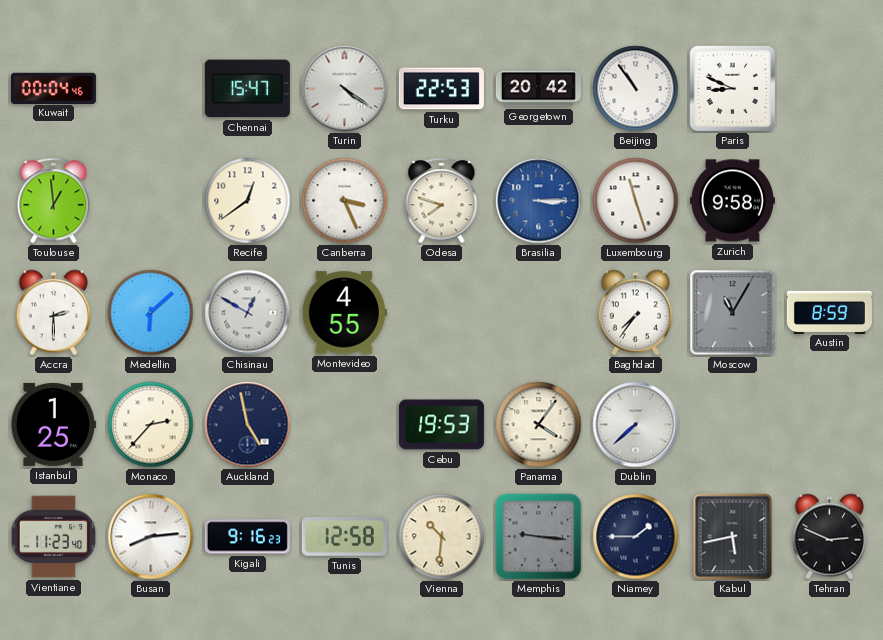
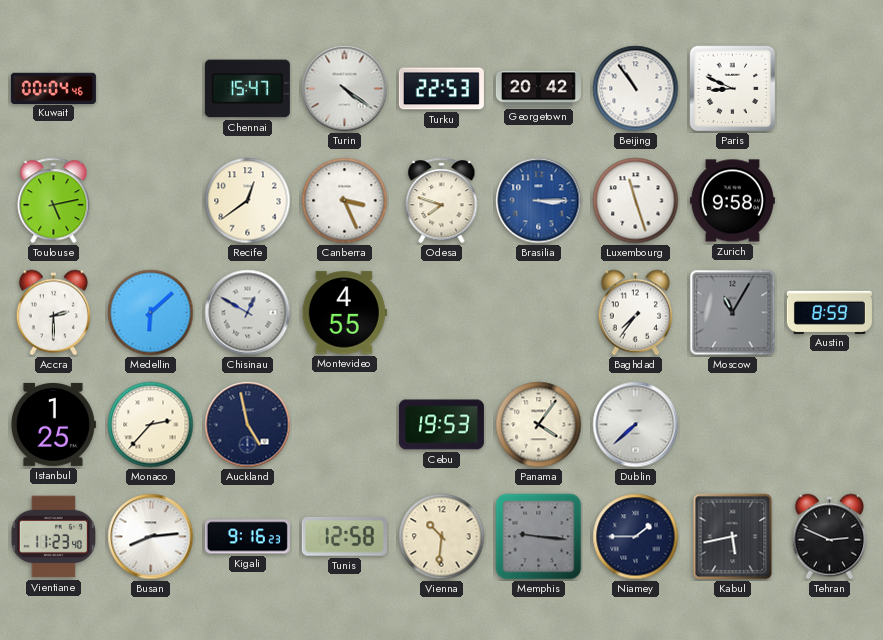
Toulouse: 12:59 -> 5:13
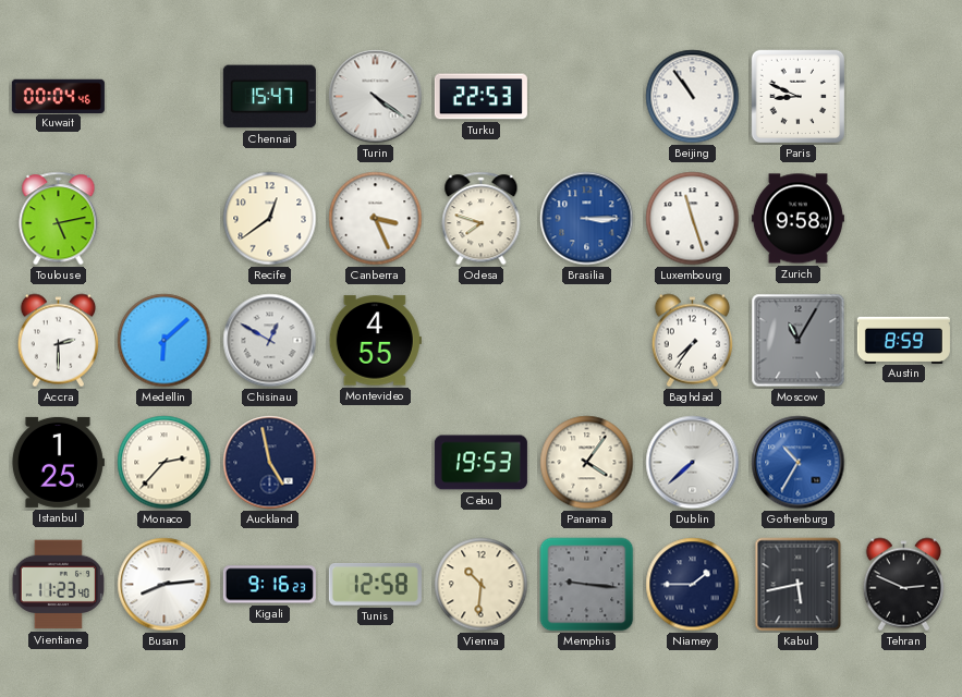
Georgetown: 20:42 -> none
Gothenburg: none -> 10:35
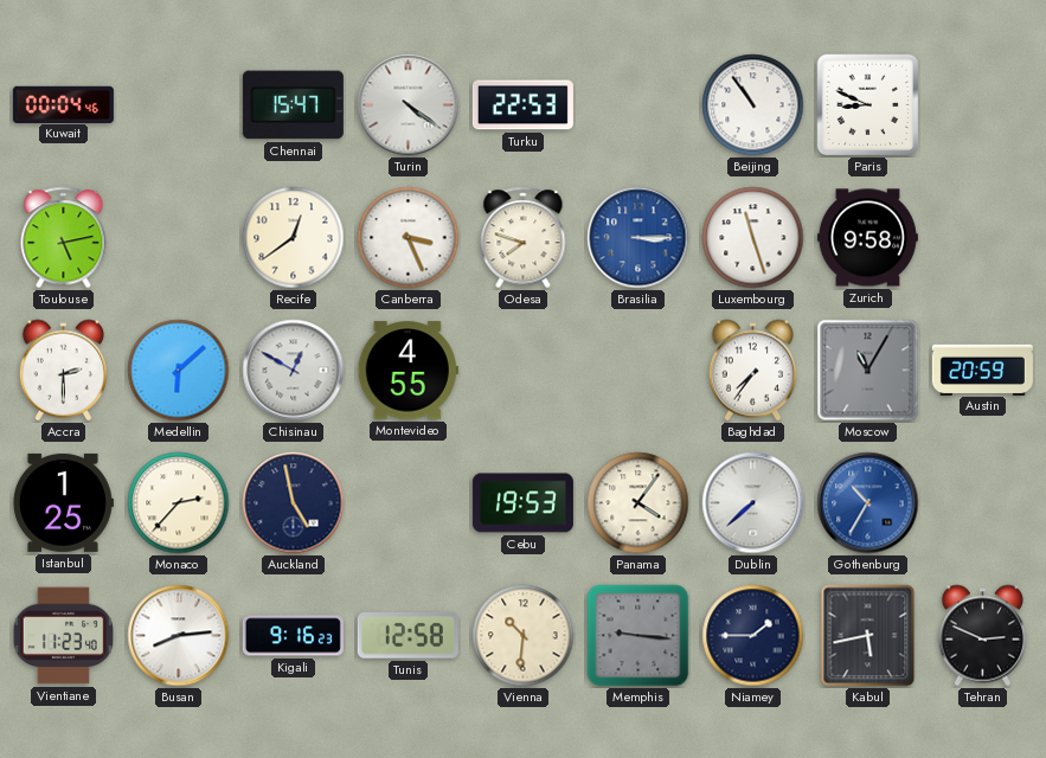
Austin: 8:59 -> 20:59
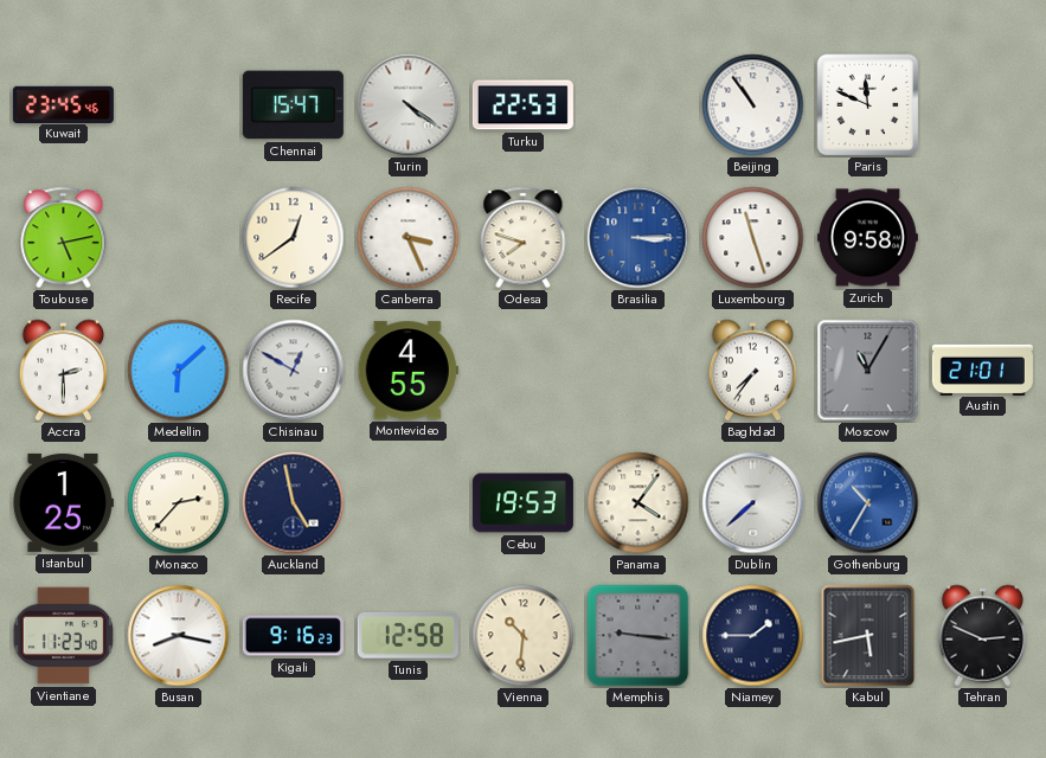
Kuwait: 00:04 -> 23:45
Paris: 8:49 -> 11:49
Austin: 20:59 -> 21:01
Busan: 8:14 -> 8:17
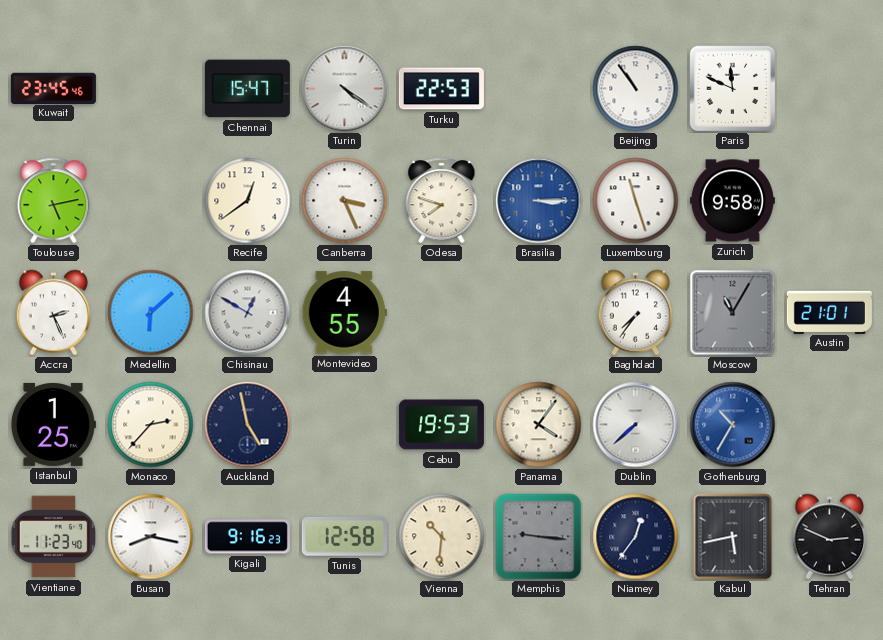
Accra: 2:30 -> 2:26
Niamey: 1:45 -> 12:36
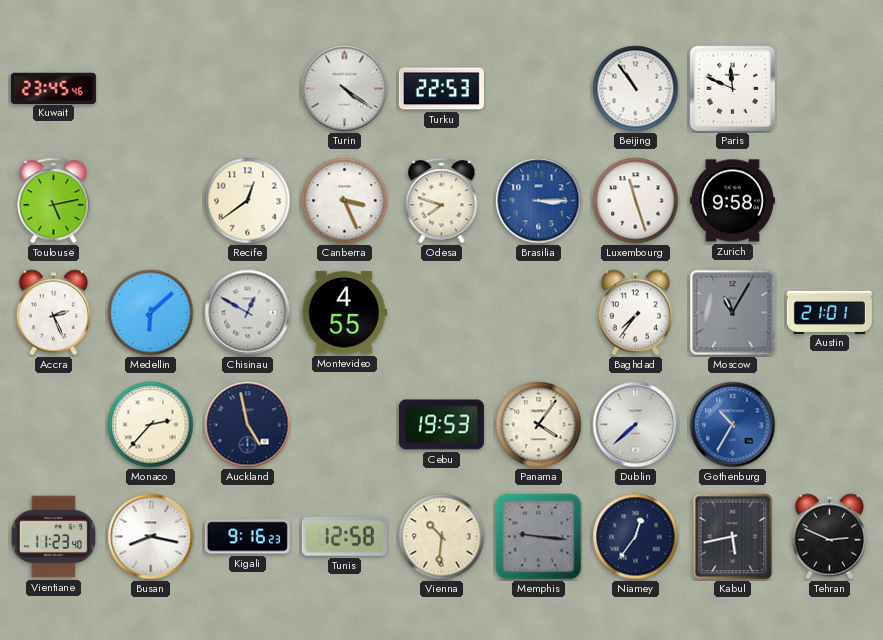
Chennai: 15:47 -> none
Istanbul: 1:25 -> none
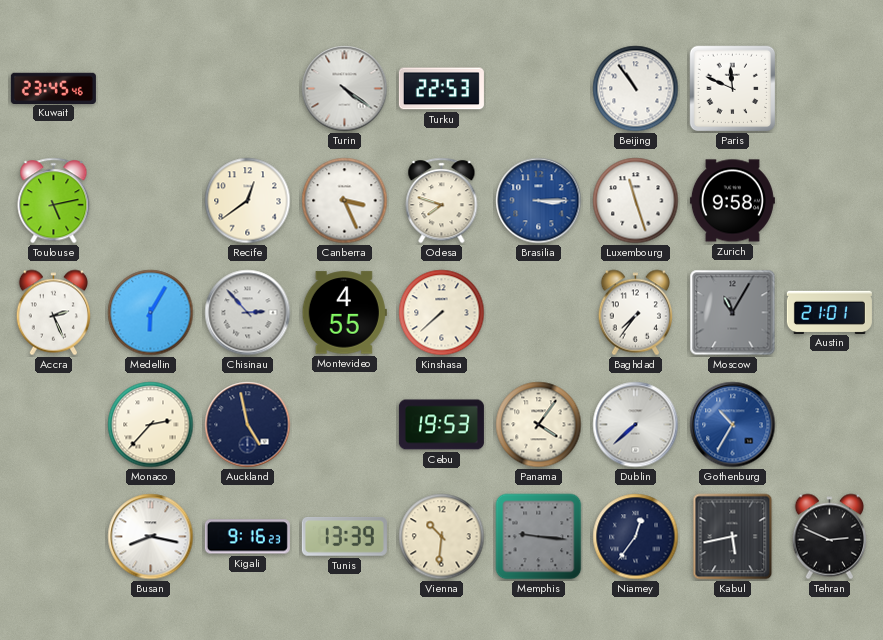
Medellin: 6:08 -> 6:05
Chisinau: 12:50 -> 2:53
Kinshasa: none -> 7:38
Vientiane: 11:23 -> none
Tunis: 12:58 -> 13:39
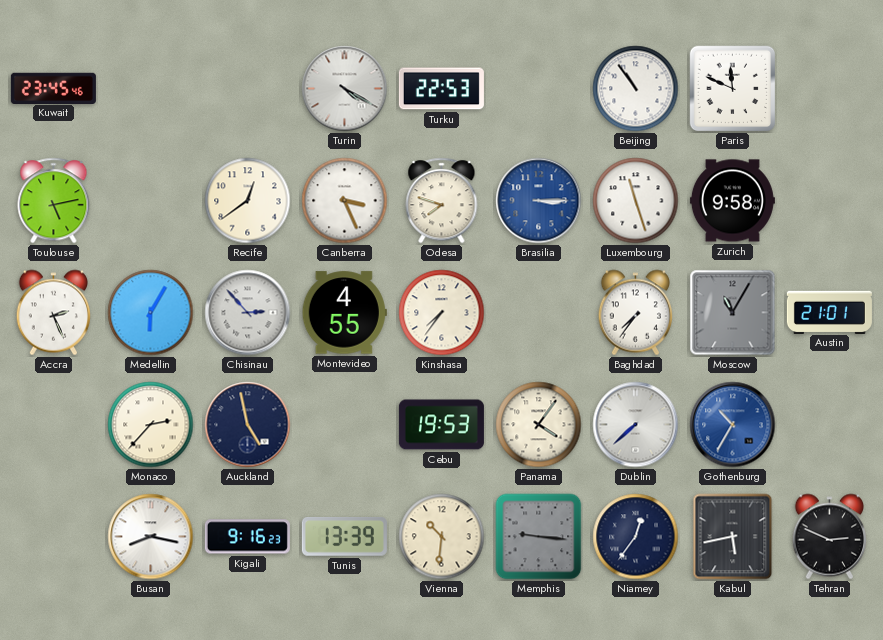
Turin: 4:21 -> 4:20
Kinshasa: 7:38 -> 7:36
